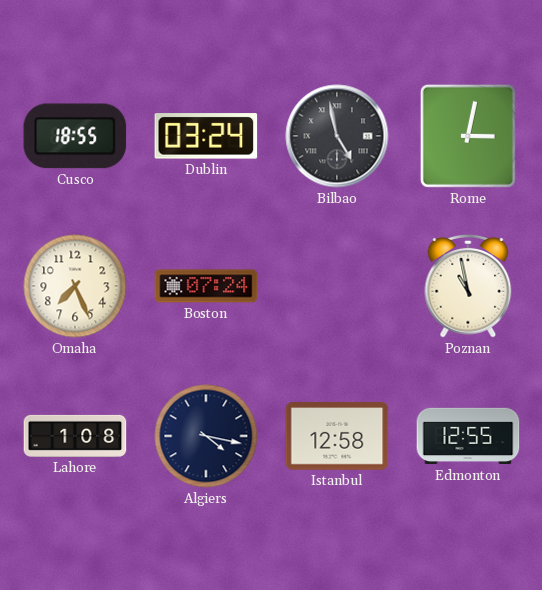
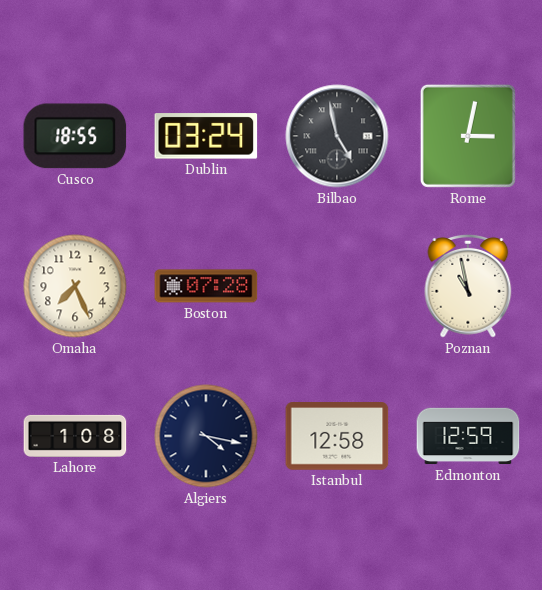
Boston: 07:24 -> 07:28
Edmonton: 12:55 -> 12:59
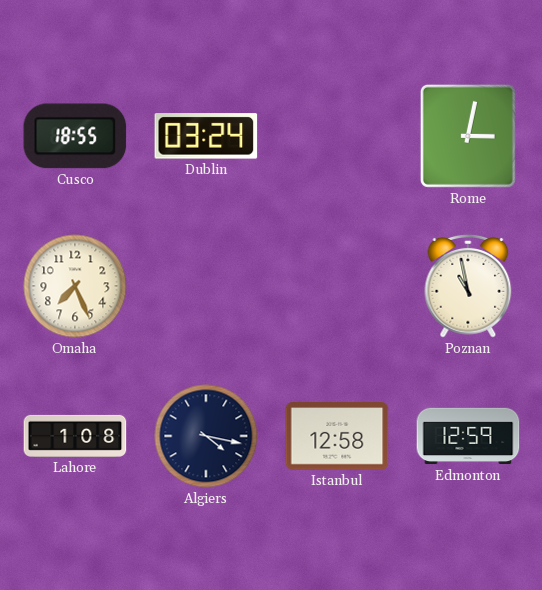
Bilbao: 4:58 -> none
Boston: 07:28 -> none
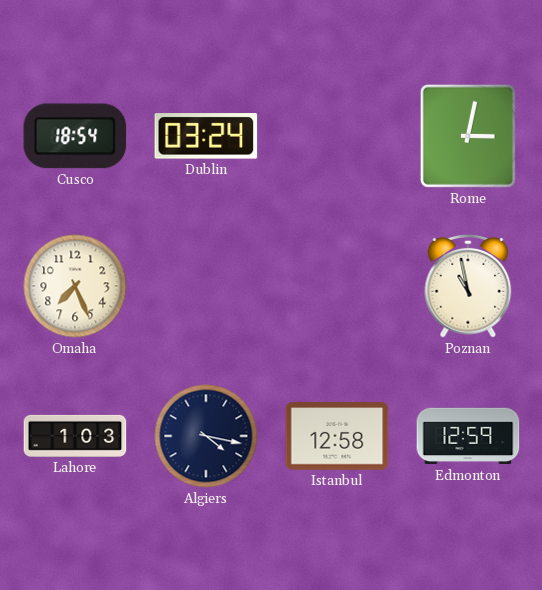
Cusco: 18:55 -> 18:54
Lahore: 1:08 -> 1:03
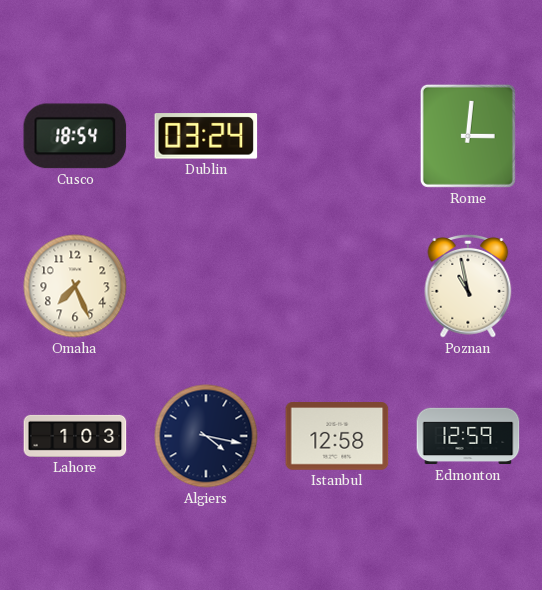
Rome: 3:02 -> 3:01
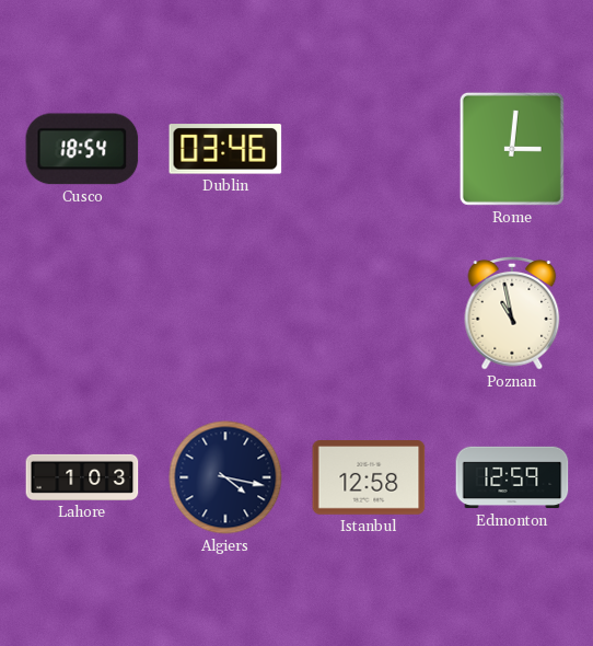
Dublin: 03:24 -> 03:46
Omaha: 7:26 -> none
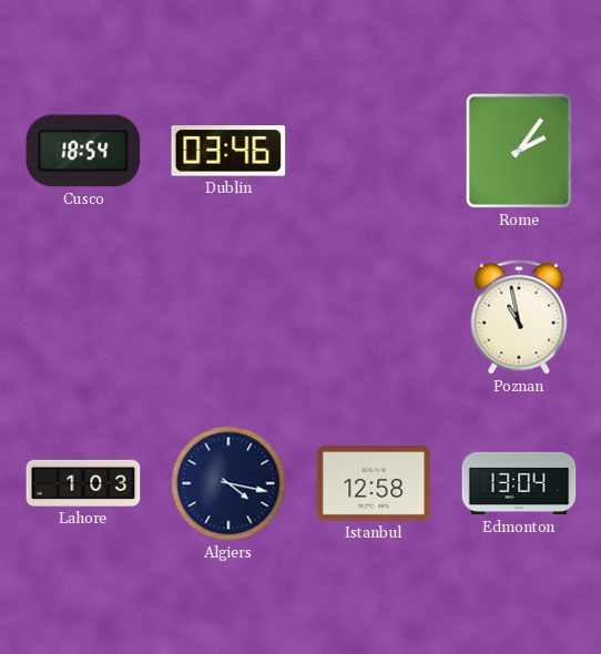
Rome: 3:01 -> 2:06
Edmonton: 12:59 -> 13:04
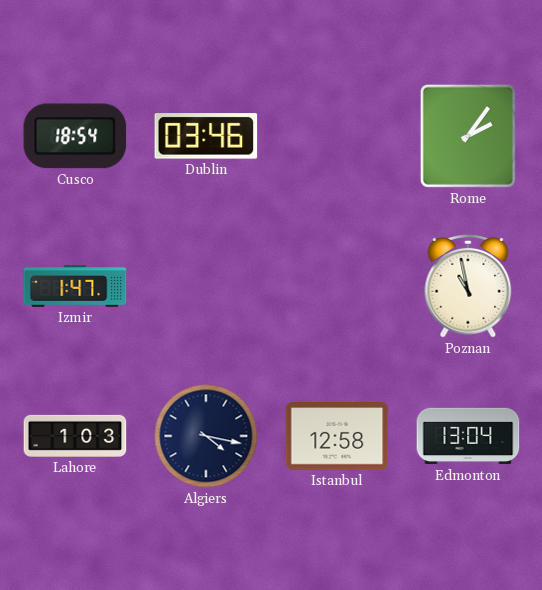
Izmir: none -> 1:47
